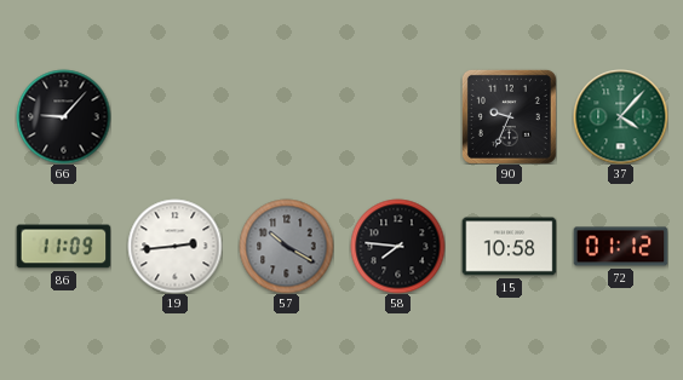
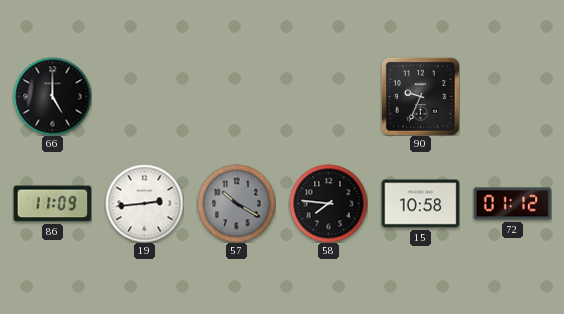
66: 9:07 -> 5:00
37: 4:07 -> none
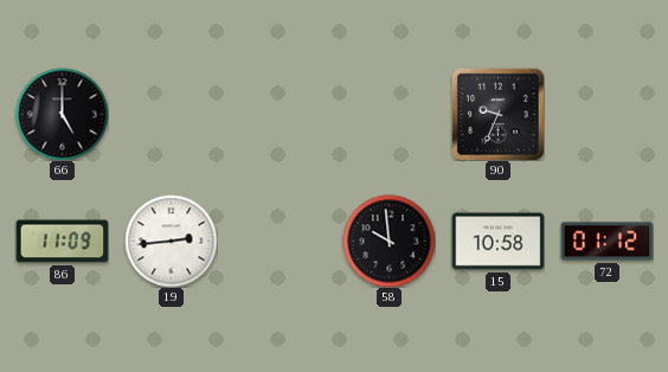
57: 10:20 -> none
58: 7:46 -> 9:59
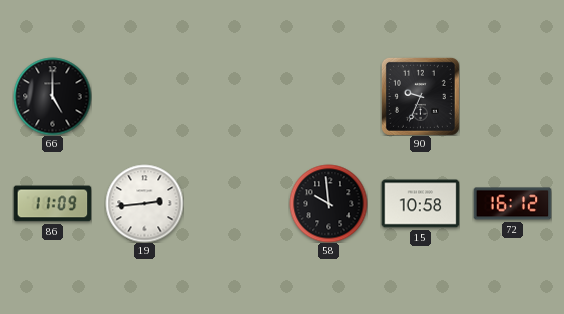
72: 01:12 -> 16:12
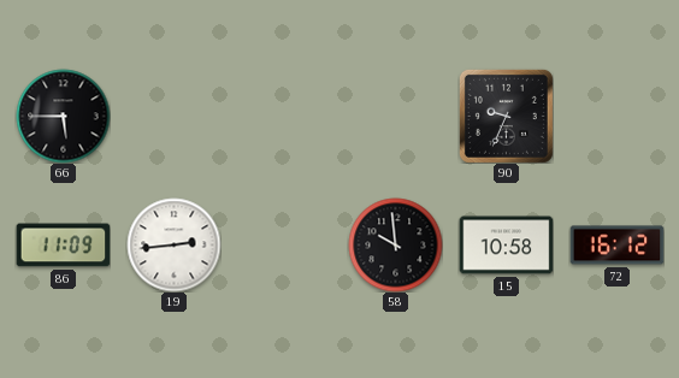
66: 5:00 -> 5:45
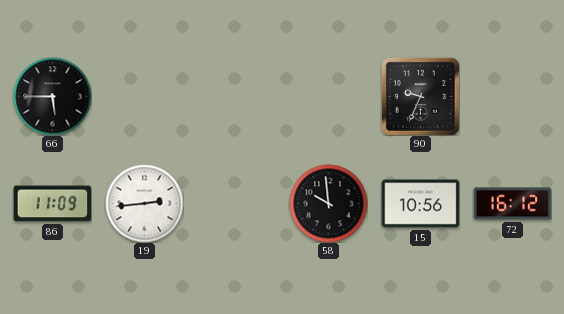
15: 10:58 -> 10:56
